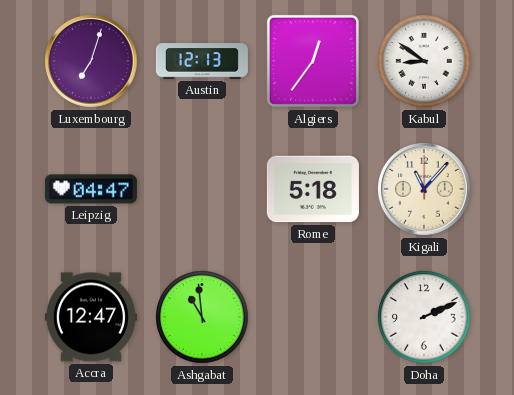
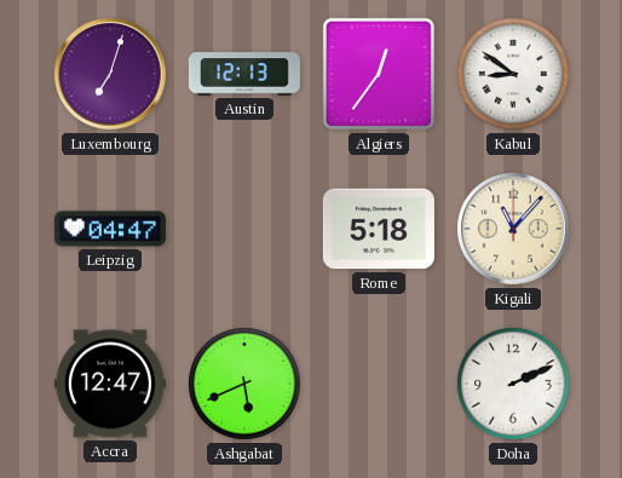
Ashgabat: 10:59 -> 5:41
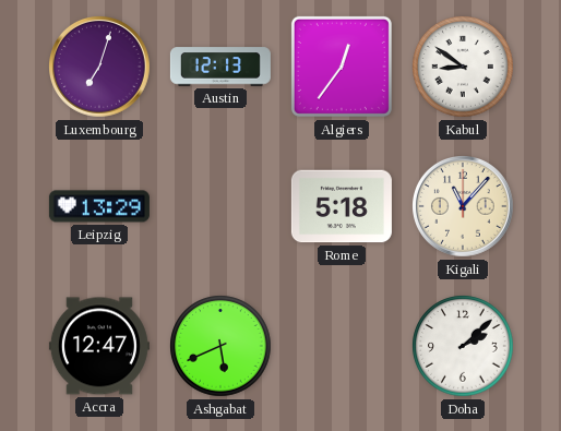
Leipzig: 04:47 -> 13:29
Doha: 2:11 -> 2:08
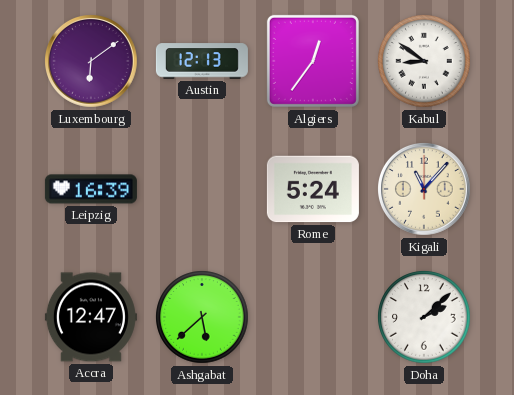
Luxembourg: 7:03 -> 6:09
Leipzig: 13:29 -> 16:39
Rome: 5:18 -> 5:24
Ashgabat: 5:41 -> 5:38
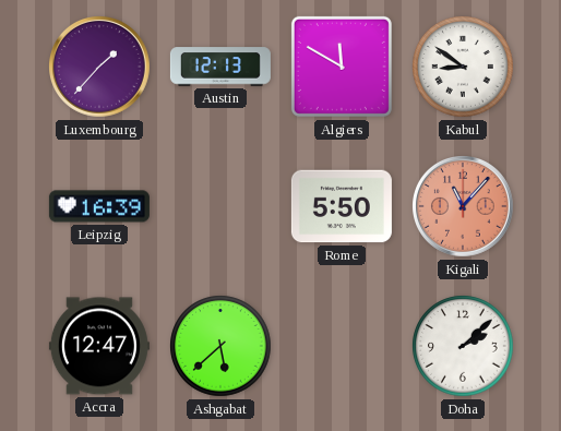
Luxembourg: 6:09 -> 1:37
Algiers: 12:36 -> 11:50
Rome: 5:24 -> 5:50
Kigali dial: cream -> salmon
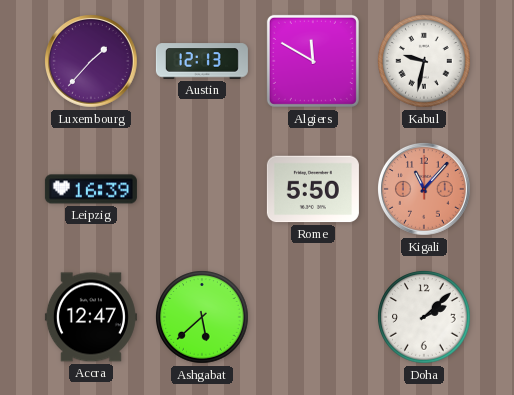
Kabul: 8:51 -> 9:32
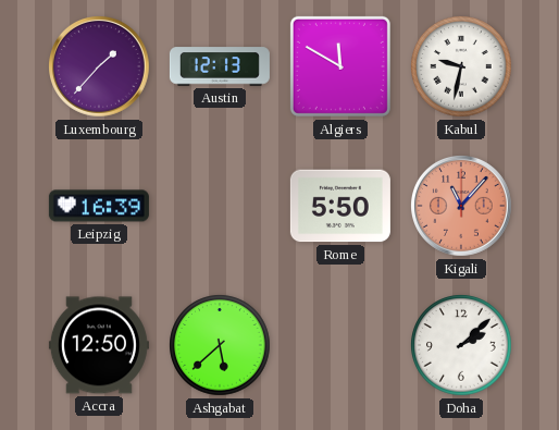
Accra: 12:47 -> 12:50
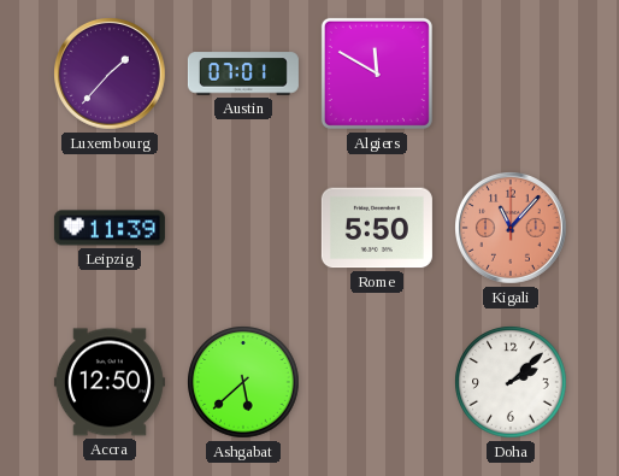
Austin: 12:13 -> 07:01
Kabul: 9:32 -> none
Leipzig: 16:39 -> 11:39
